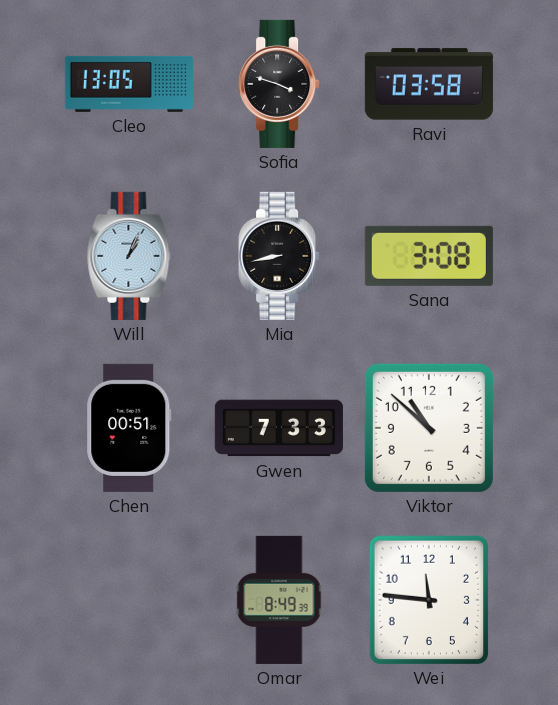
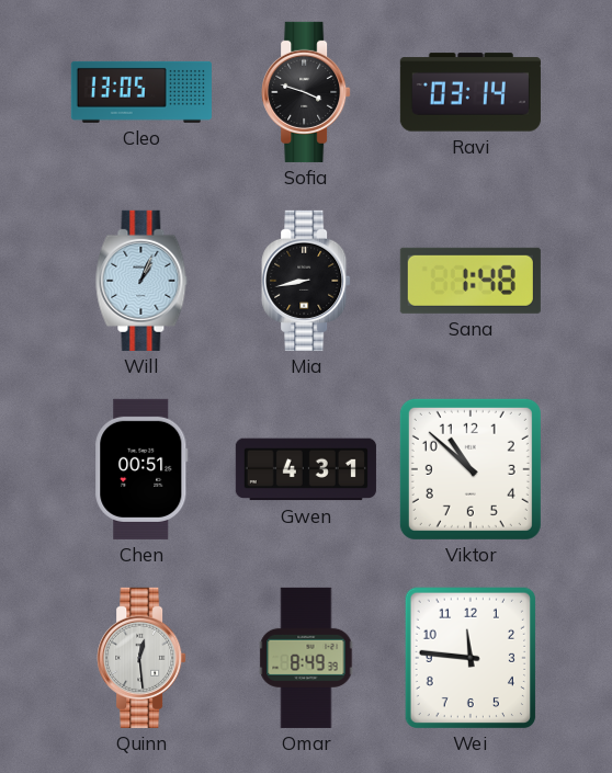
Ravi: 03:58 -> 03:14
Sana: 3:08 -> 1:48
Gwen: 7:33 -> 4:31
Quinn: none -> 12:29
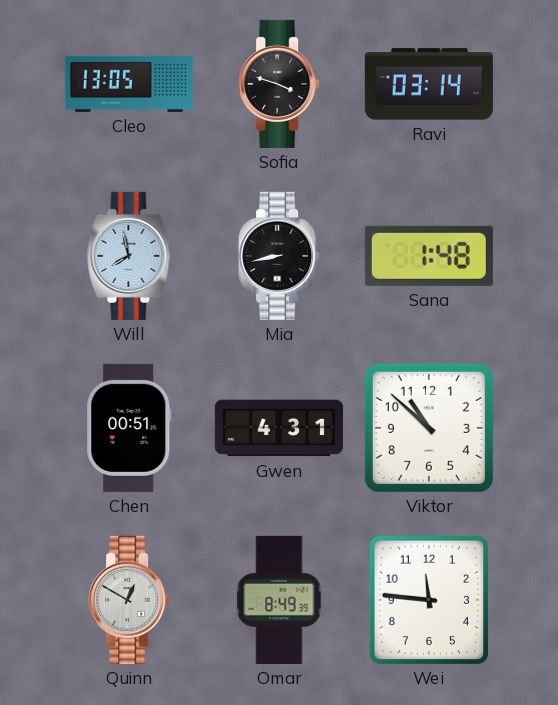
Will: 1:04 -> 7:58
Quinn: 12:29 -> 12:50
